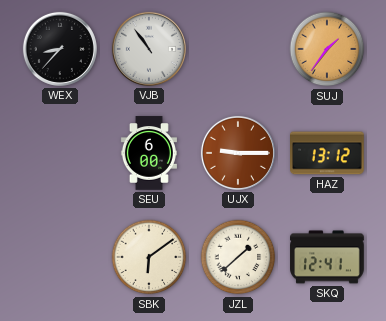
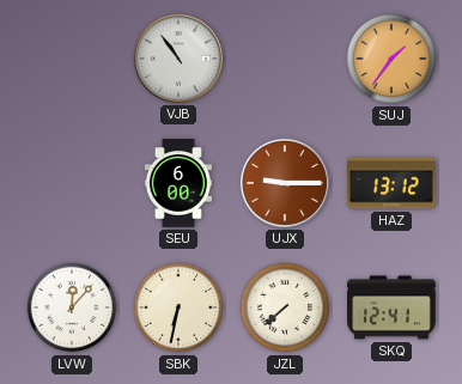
WEX: 8:37 -> none
LVW: none -> 12:07
SBK: 6:09 -> 6:32
JZL: 1:38 -> 7:38
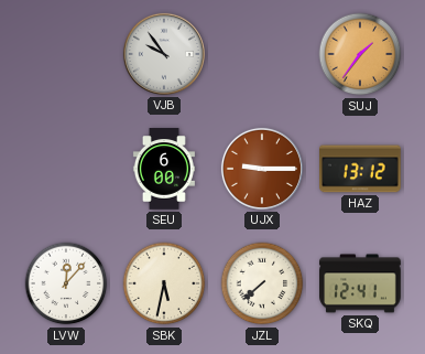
VJB: 10:54 -> 9:54
SBK: 6:32 -> 5:32
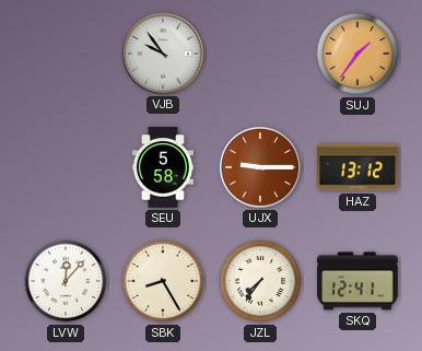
SEU: 6:00 -> 5:58
SBK: 5:32 -> 8:25
JZL: 7:38 -> 7:36
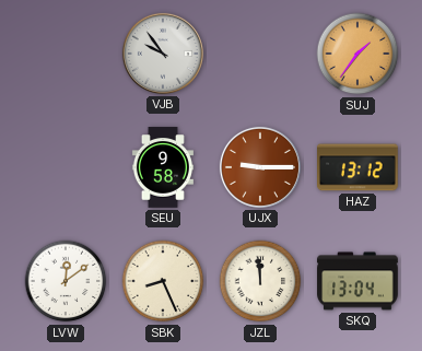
SEU: 5:58 -> 9:58
LVW: 12:07 -> 12:09
SBK: 8:25 -> 8:26
JZL: 7:36 -> 11:59
SKQ: 12:41 -> 13:04
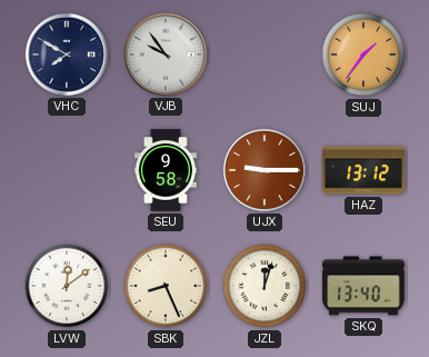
VHC: none -> 7:50
JZL: 11:59 -> 12:03
SKQ: 13:04 -> 13:40
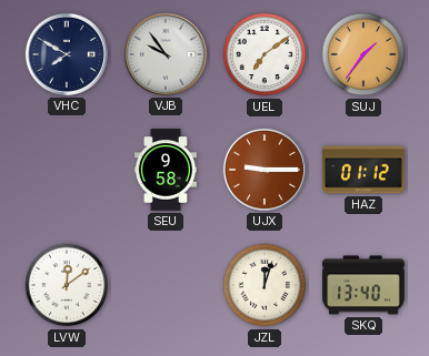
UEL: none -> 7:09
HAZ: 13:12 -> 01:12
SBK: 8:26 -> none
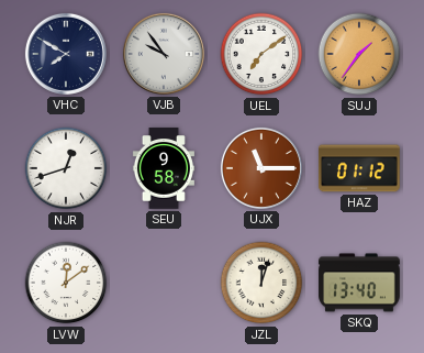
NJR: none -> 12:42
UJX: 9:15 -> 11:15
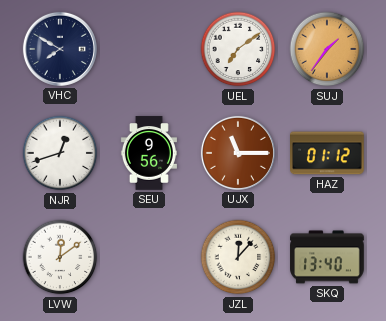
VJB: 9:54 -> none
SEU: 9:58 -> 9:56
JZL: 12:03 -> 12:07
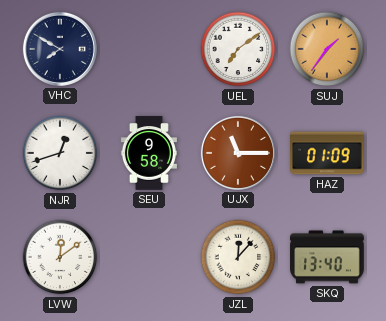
SEU: 9:56 -> 9:58
HAZ: 01:12 -> 01:09
